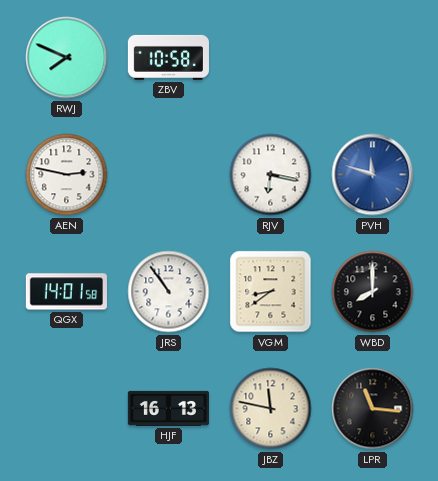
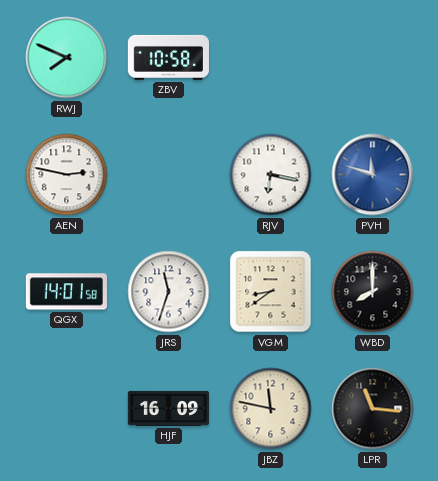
JRS: 10:54 -> 11:33
HJF: 16:13 -> 16:09
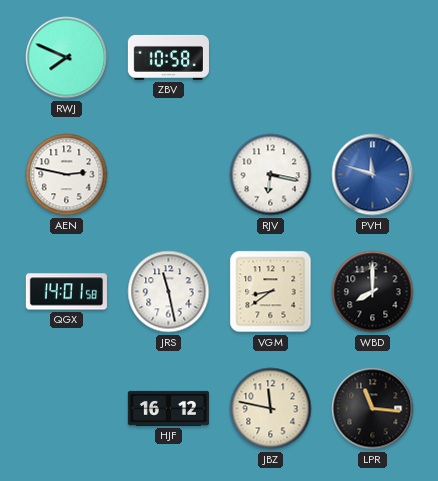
JRS: 11:33 -> 11:28
HJF: 16:09 -> 16:12
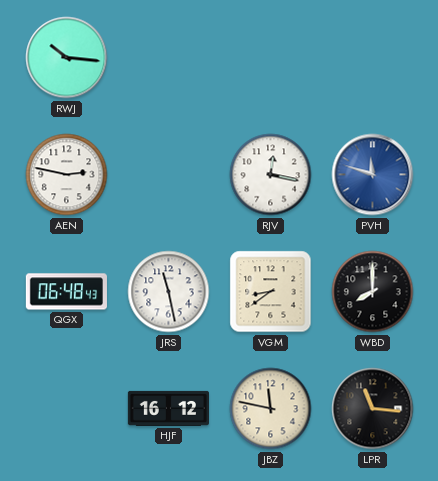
RWJ: 7:49 -> 10:16
ZBV: 10:58 -> none
RJV: 6:17 -> 12:17
QGX: 14:01 -> 06:48
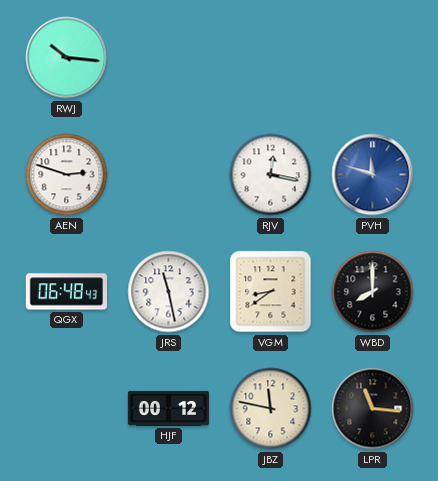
AEN: 2:47 -> 2:48
HJF: 16:12 -> 00:12
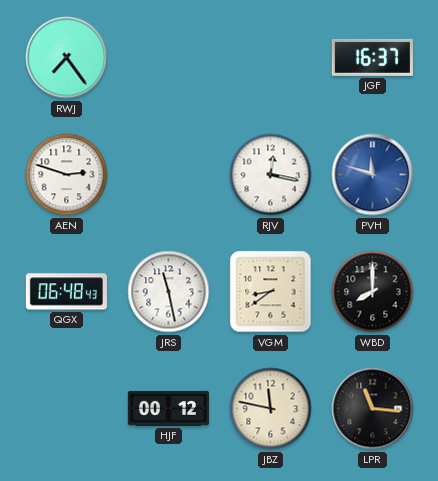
RWJ: 10:16 -> 7:24
JGF: none -> 16:37
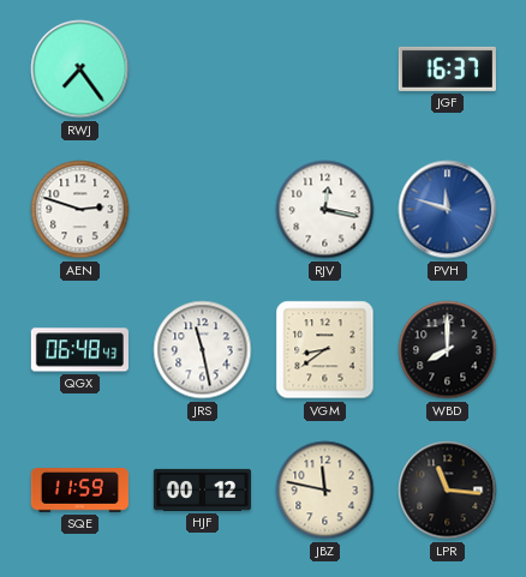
SQE: none -> 11:59
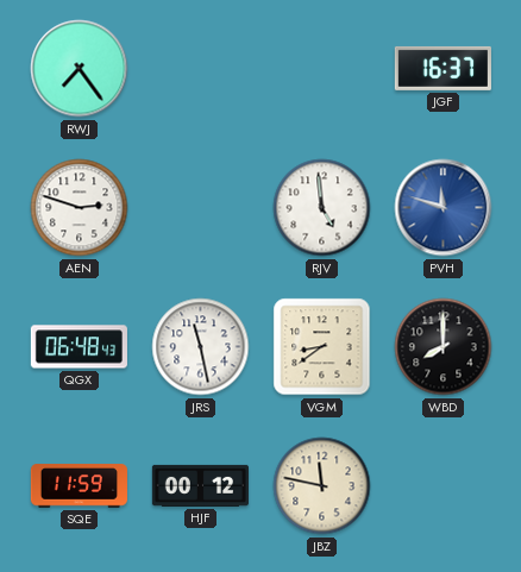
RJV: 12:17 -> 4:59
LPR: 11:16 -> none
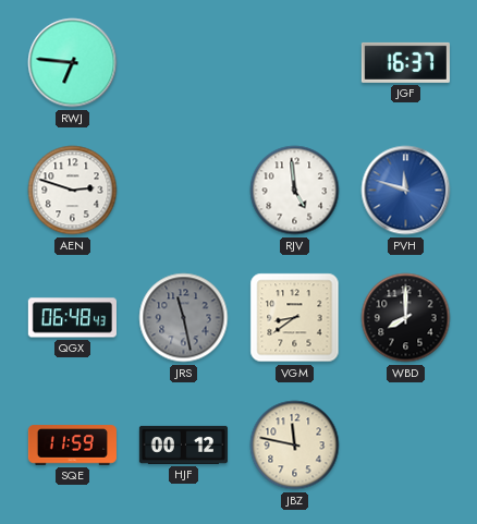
RWJ: 7:24 -> 6:46
JRS dial: white -> grey
